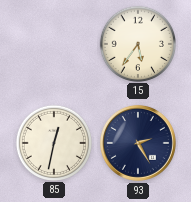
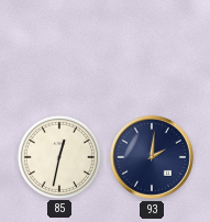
15: 5:36 -> none
93: 2:25 -> 2:01
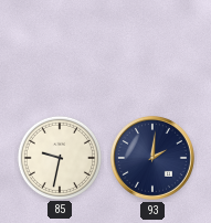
85: 12:32 -> 9:32
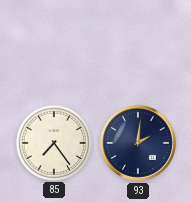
85: 9:32 -> 7:24
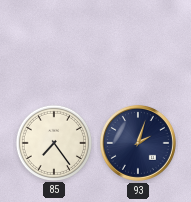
93: 2:01 -> 2:03
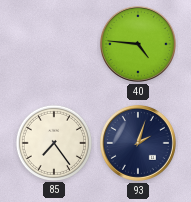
40: none -> 4:46
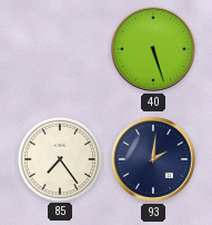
40: 4:46 -> 5:27
93: 2:03 -> 2:01
